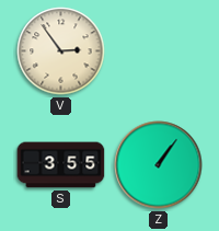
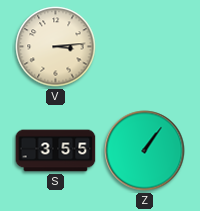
V: 2:54 -> 3:14
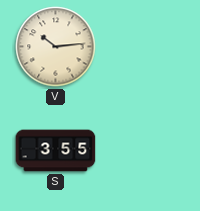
V: 3:14 -> 10:14
Z: 1:06 -> none
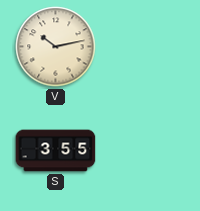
V: 10:14 -> 10:13
